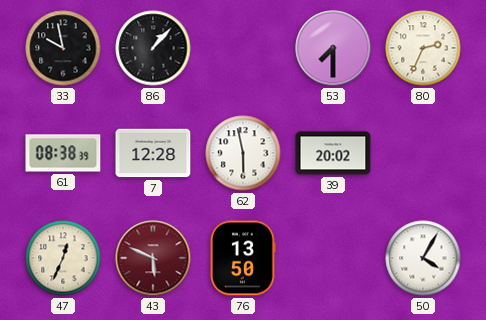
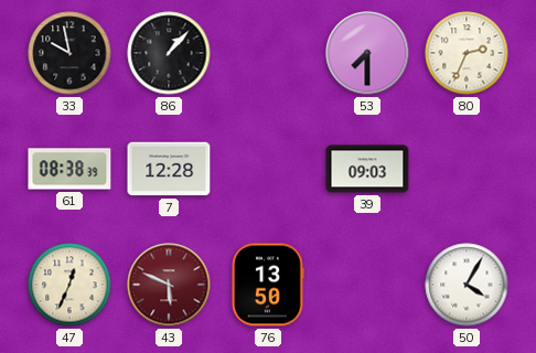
62: 5:58 -> none
39: 20:02 -> 09:03
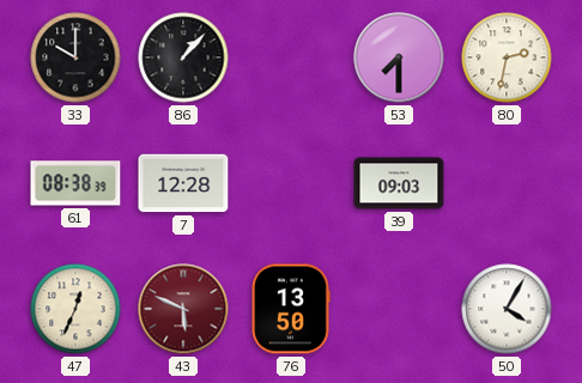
33: 9:58 -> 10:00
80: 2:34 -> 2:32
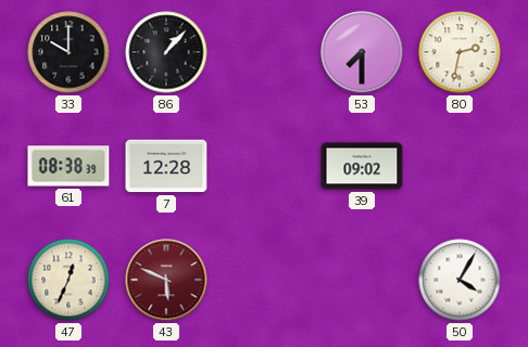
39: 09:03 -> 09:02
76: 13:50 -> none
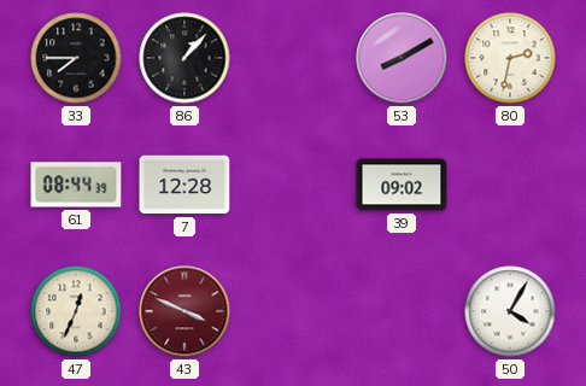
33: 10:00 -> 7:45
53: 7:30 -> 8:10
61: 08:38 -> 08:44
43: 5:49 -> 3:49
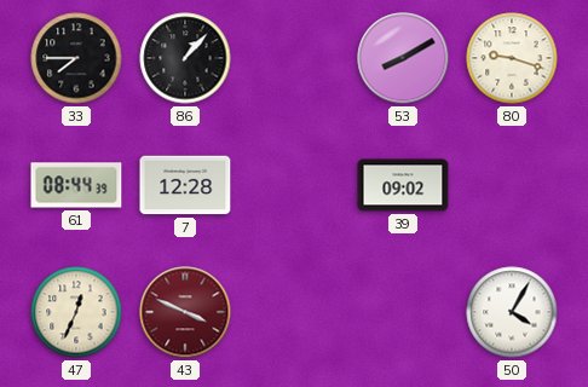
80: 2:32 -> 9:18
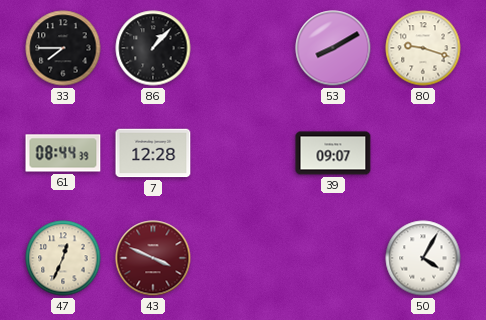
39: 09:02 -> 09:07
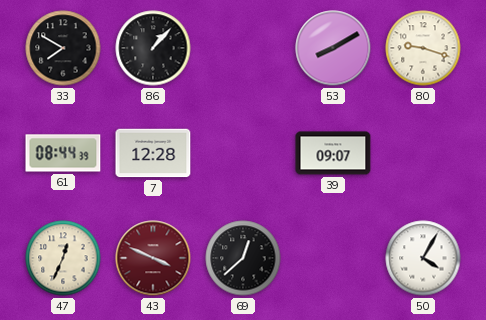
33: 7:45 -> 7:50
69: none -> 12:38
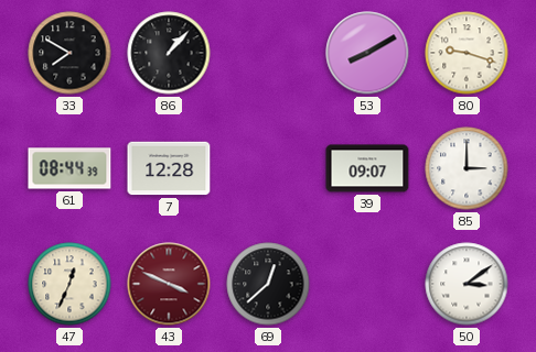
85: none -> 3:00
50: 4:05 -> 3:09
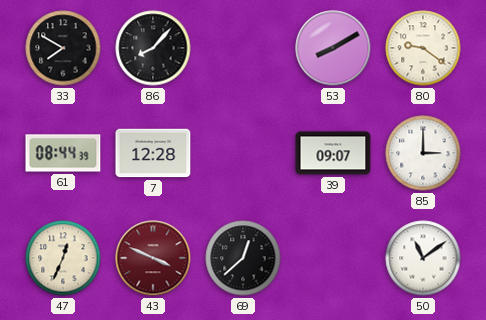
86: 1:07 -> 8:07
80: 9:18 -> 9:21
50: 3:09 -> 11:09
